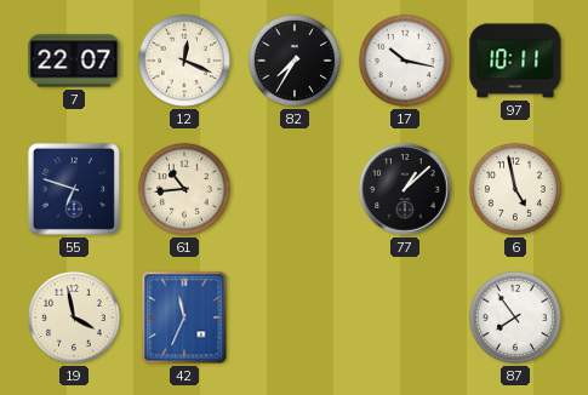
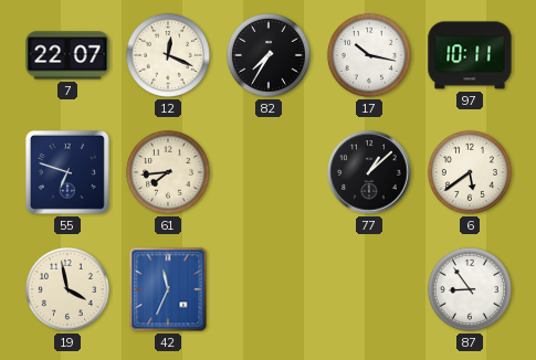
61: 10:44 -> 7:44
6: 4:58 -> 5:39
87: 7:54 -> 8:54
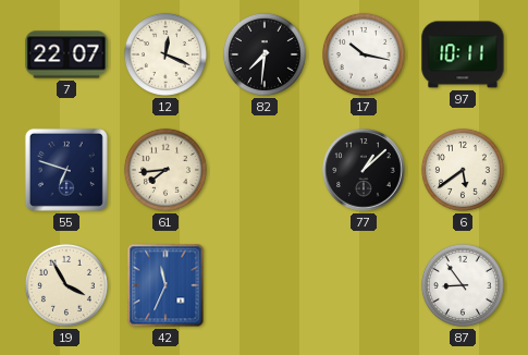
82: 7:35 -> 7:31
19: 3:58 -> 3:55
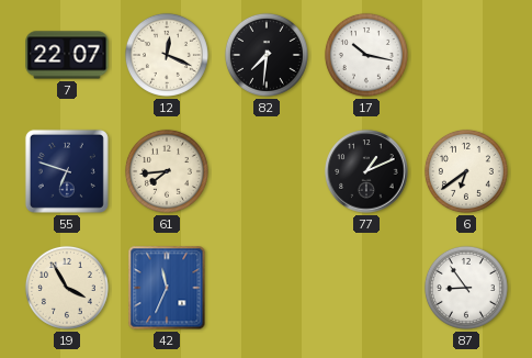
97: 10:11 -> none
77: 1:08 -> 1:11
6: 5:39 -> 6:39
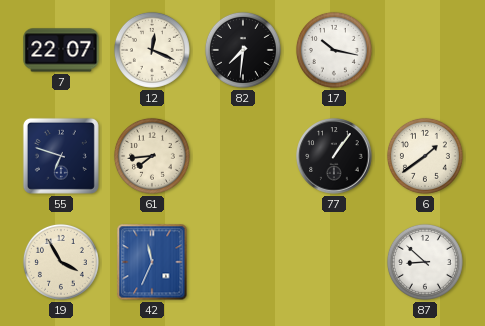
77: 1:11 -> 1:06
6: 6:39 -> 1:39
87: 8:54 -> 8:52
